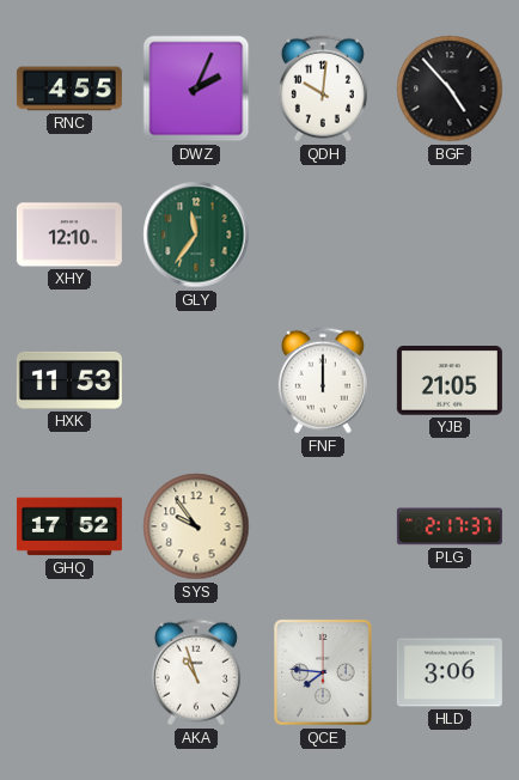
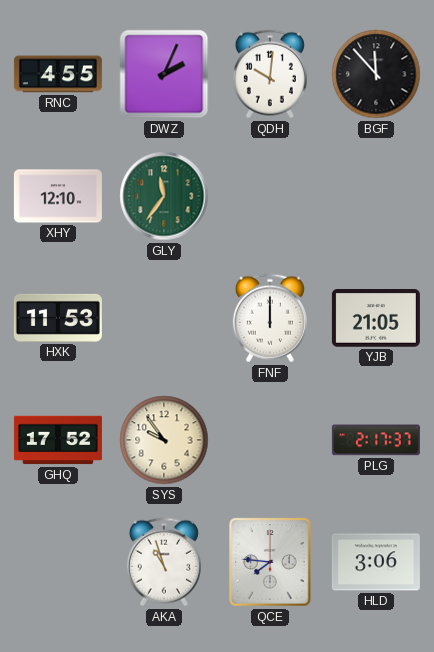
BGF: 4:53 -> 11:53
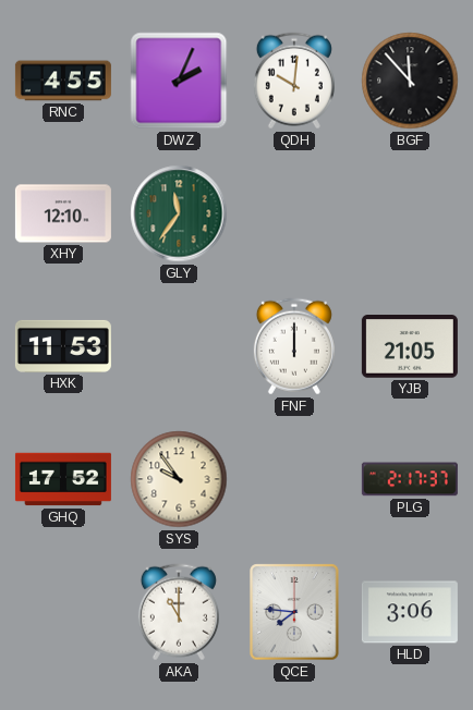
AKA: 10:57 -> 11:00
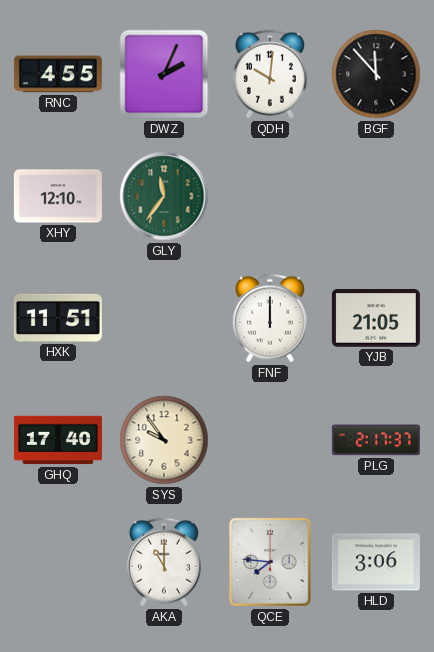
HXK: 11:53 -> 11:51
GHQ: 17:52 -> 17:40
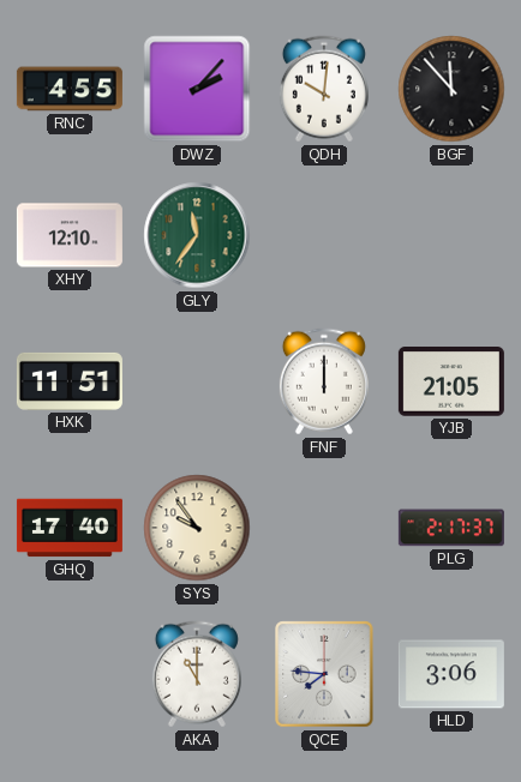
DWZ: 2:04 -> 2:07
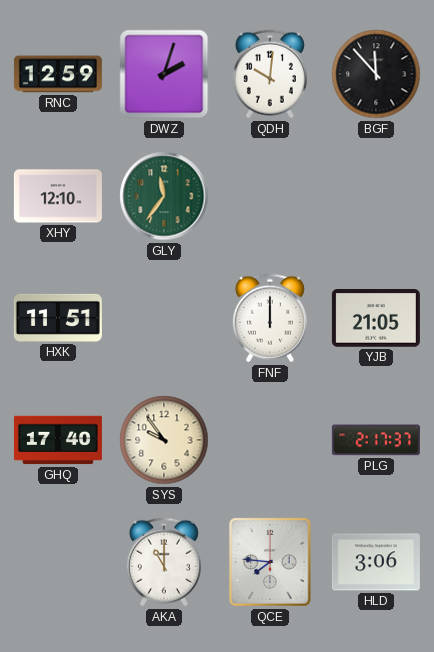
RNC: 4:55 -> 12:59
DWZ: 2:07 -> 2:03
